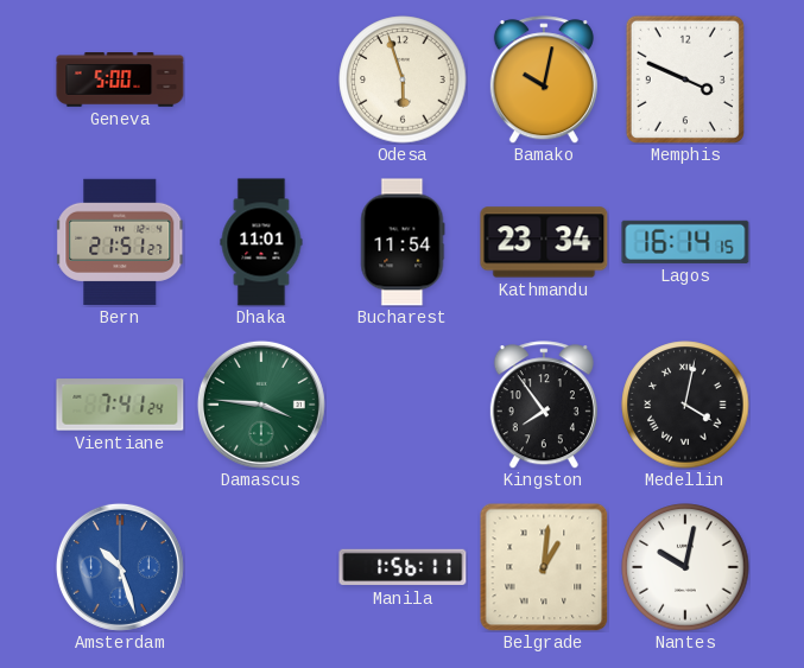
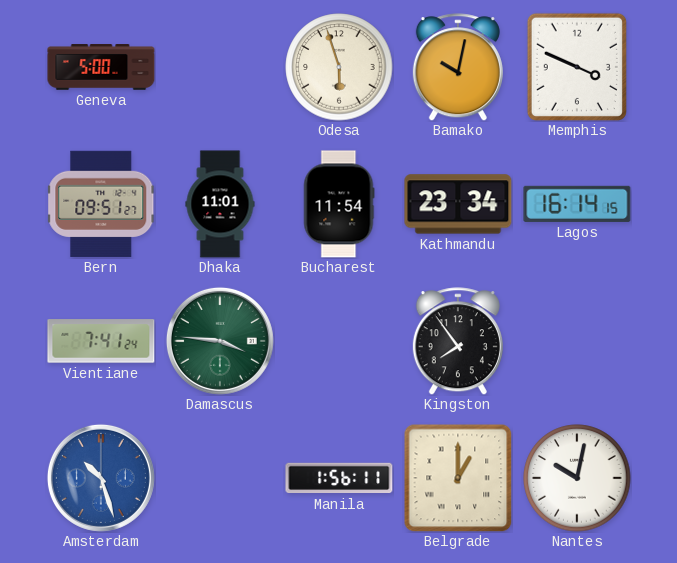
Bern: 21:51 -> 09:51
Medellin: 4:02 -> none
Belgrade: 1:01 -> 1:00
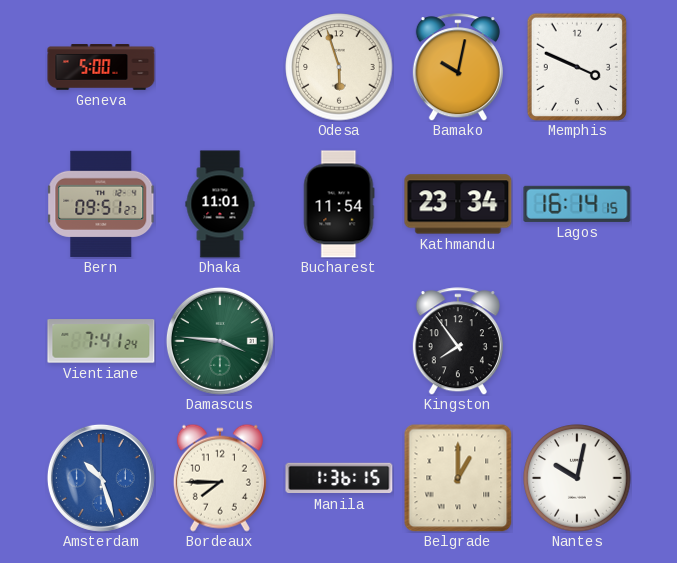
Bordeaux: none -> 7:45
Manila: 1:56 -> 1:36
